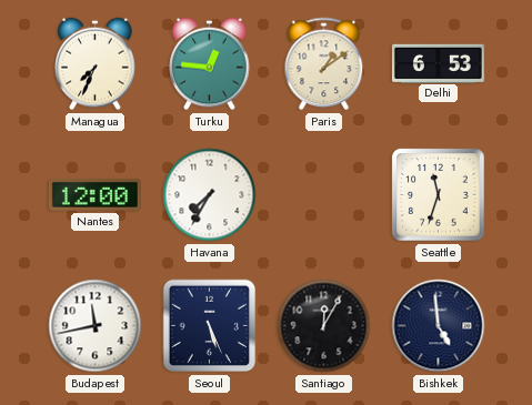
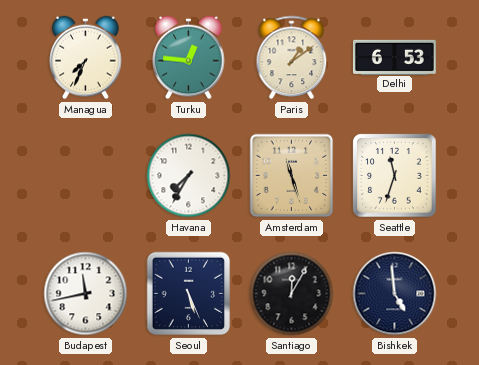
Nantes: 12:00 -> none
Amsterdam: none -> 11:27
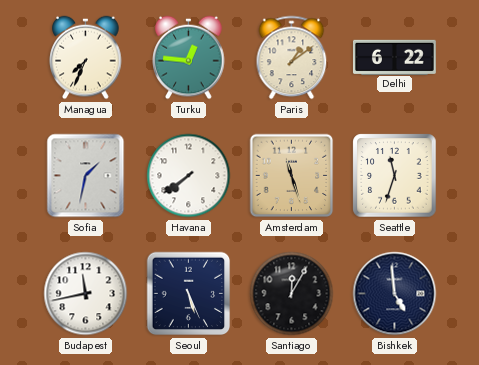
Delhi: 6:53 -> 6:22
Sofia: none -> 1:32
Havana: 7:35 -> 7:39
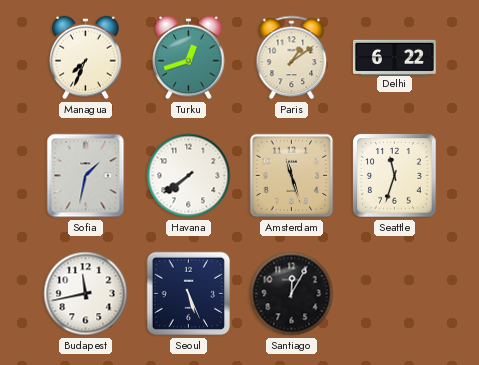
Turku: 12:46 -> 12:42
Bishkek: 4:59 -> none
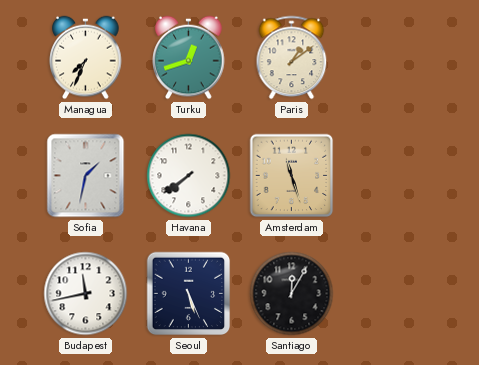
Delhi: 6:22 -> none
Seattle: 11:33 -> none
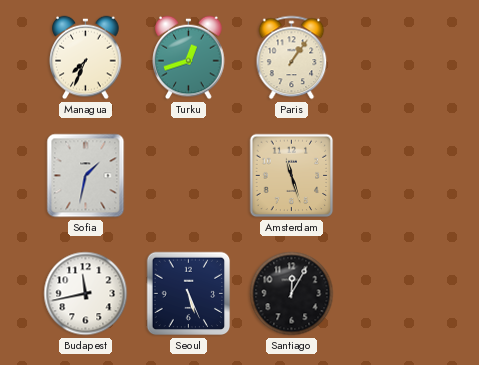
Paris: 1:09 -> 1:06
Havana: 7:39 -> none
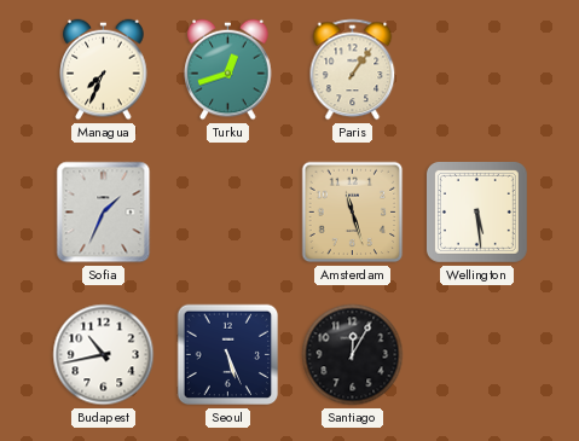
Sofia: 1:32 -> 1:34
Wellington: none -> 5:29
Budapest: 11:43 -> 10:43
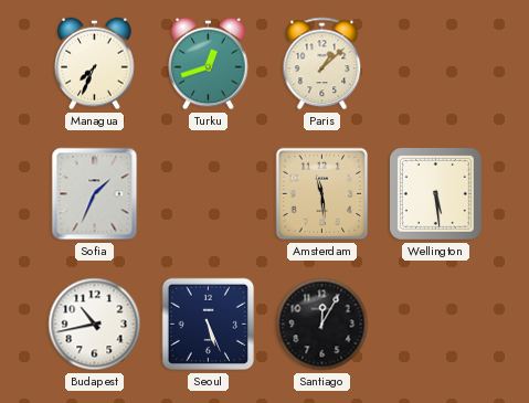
Paris: 1:06 -> 1:08
Amsterdam: 11:27 -> 11:29
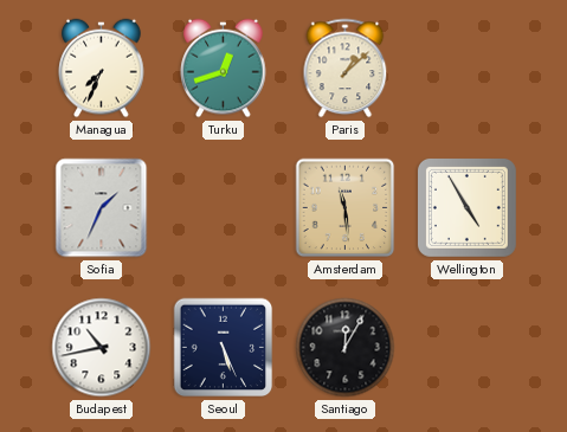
Wellington: 5:29 -> 4:55
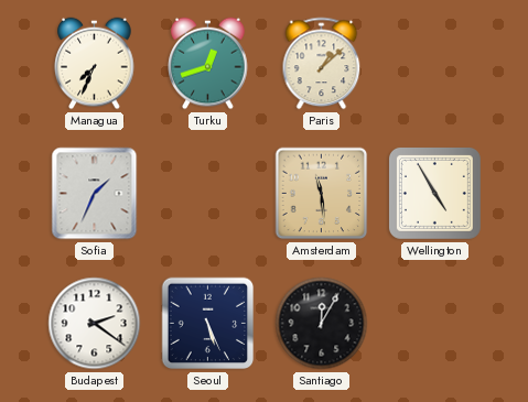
Budapest: 10:43 -> 2:21
